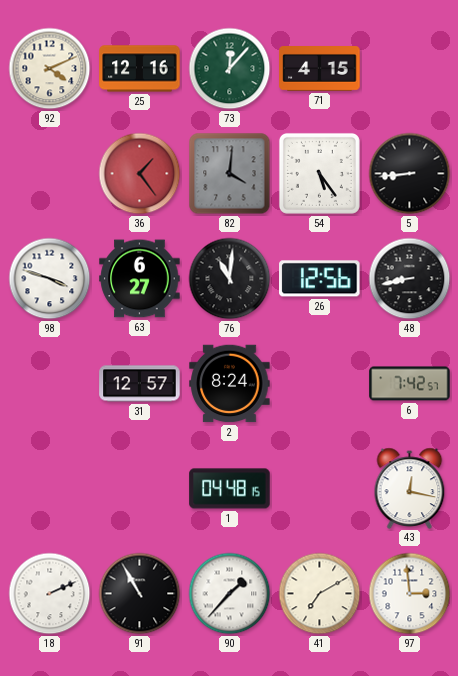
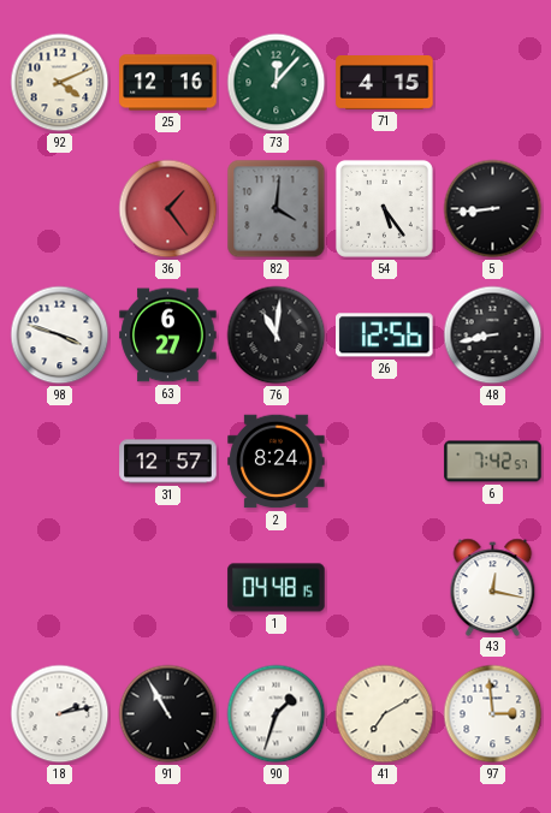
18: 2:11 -> 2:13
90: 1:37 -> 1:33
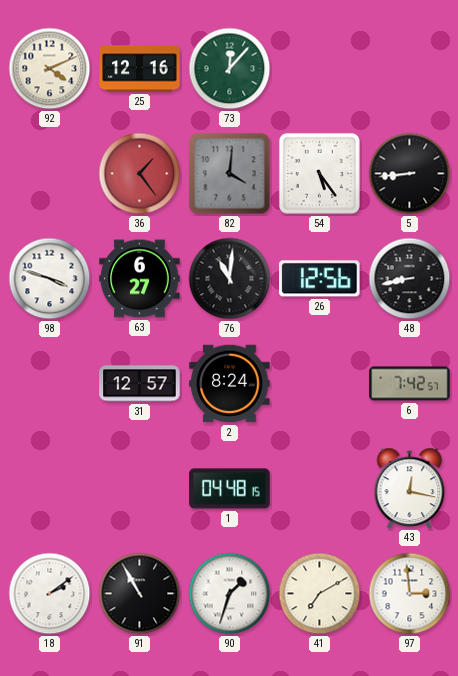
71: 4:15 -> none
18: 2:13 -> 2:09
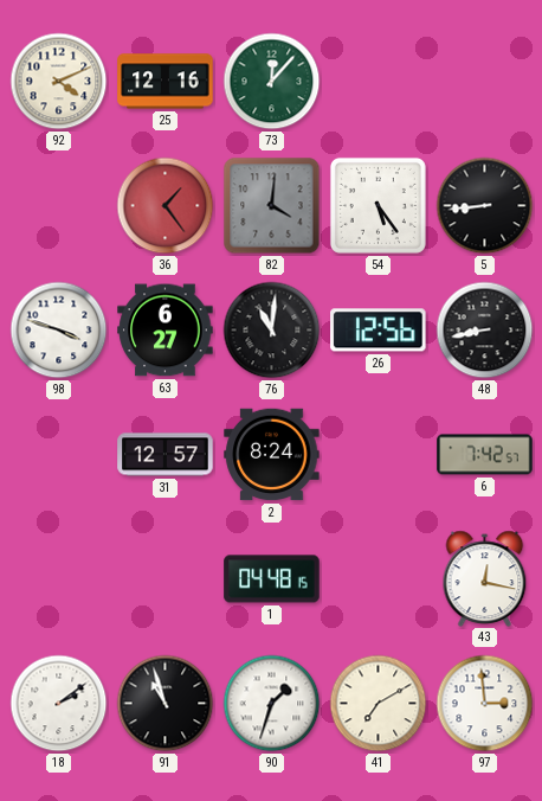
91: 10:55 -> 10:57
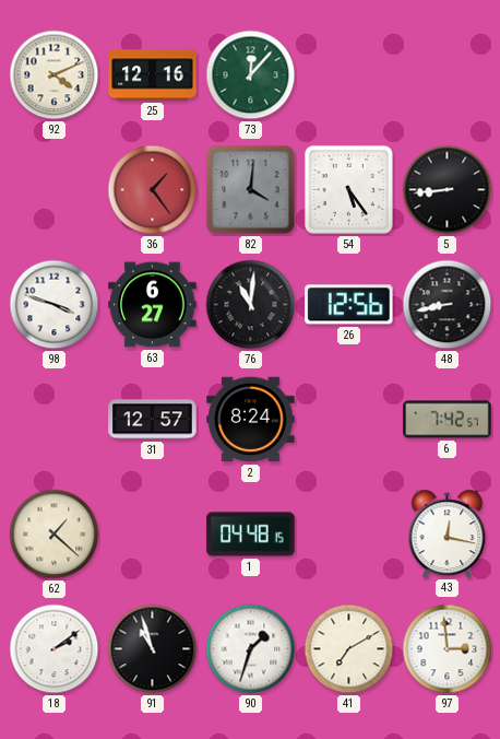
62: none -> 1:22
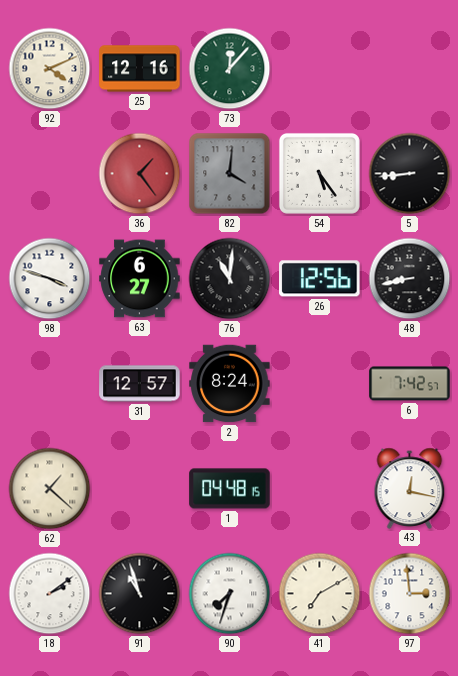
90: 1:33 -> 7:33
